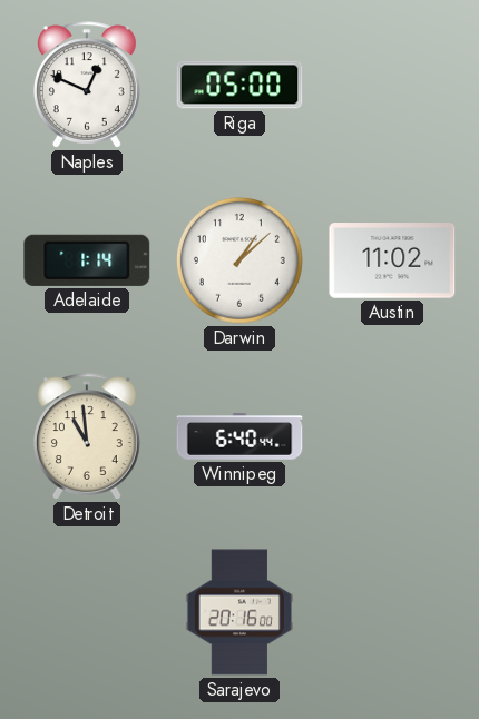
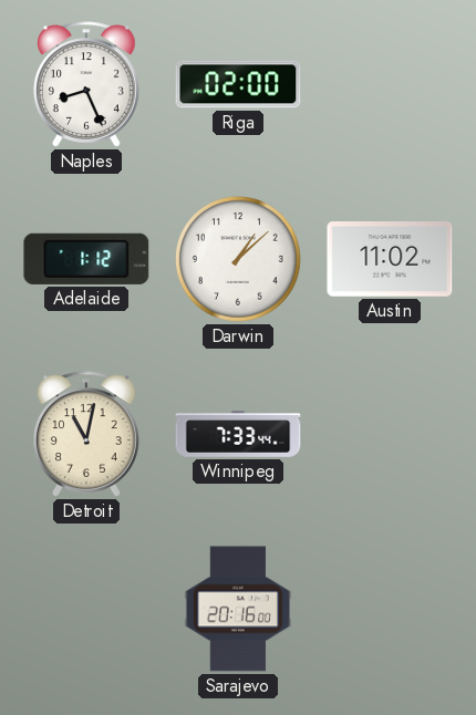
Naples: 12:49 -> 8:26
Riga: 05:00 -> 02:00
Adelaide: 1:14 -> 1:12
Detroit: 10:59 -> 11:02
Winnipeg: 6:40 -> 7:33
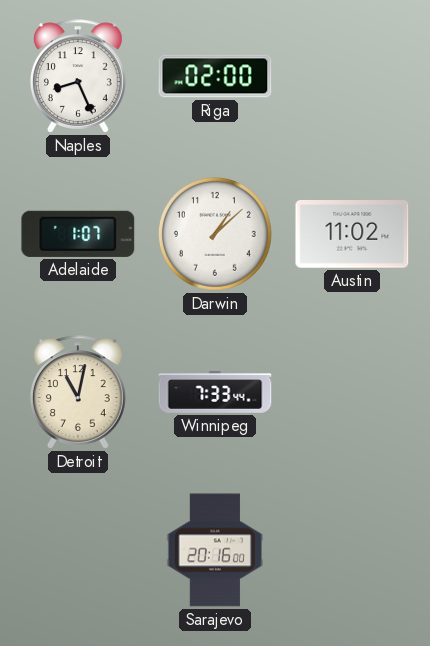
Adelaide: 1:12 -> 1:07
